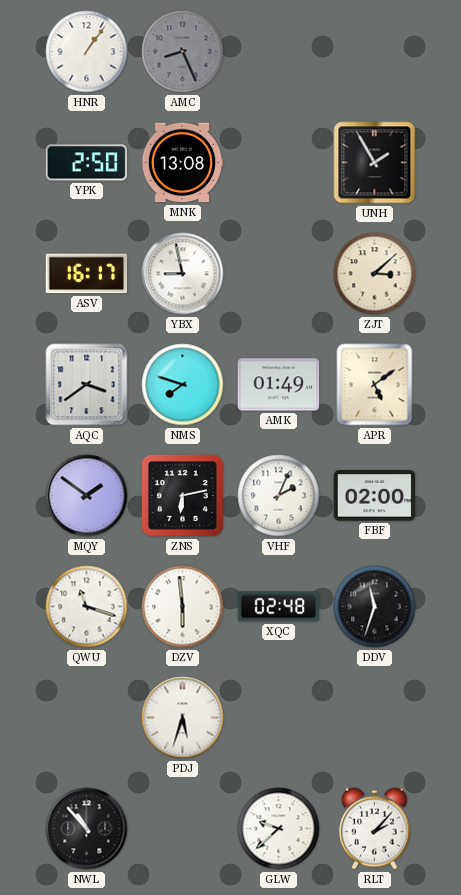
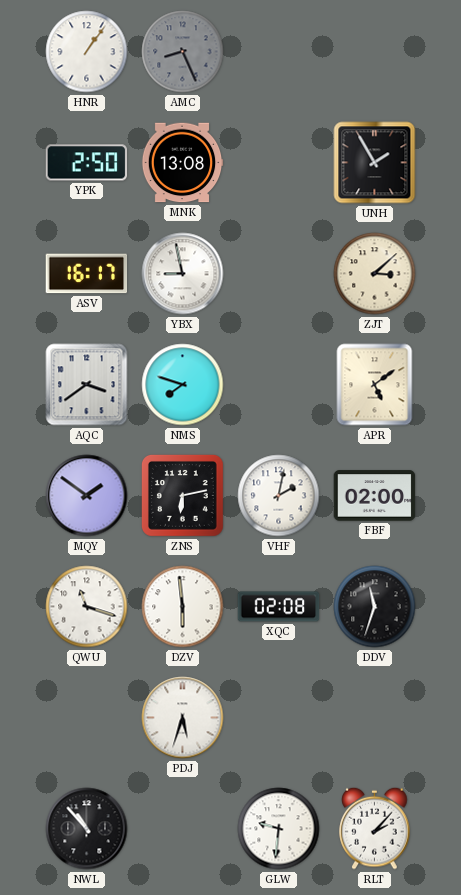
AMK: 01:49 -> none
VHF: 2:04 -> 2:02
XQC: 02:48 -> 02:08
GLW: 9:38 -> 9:31
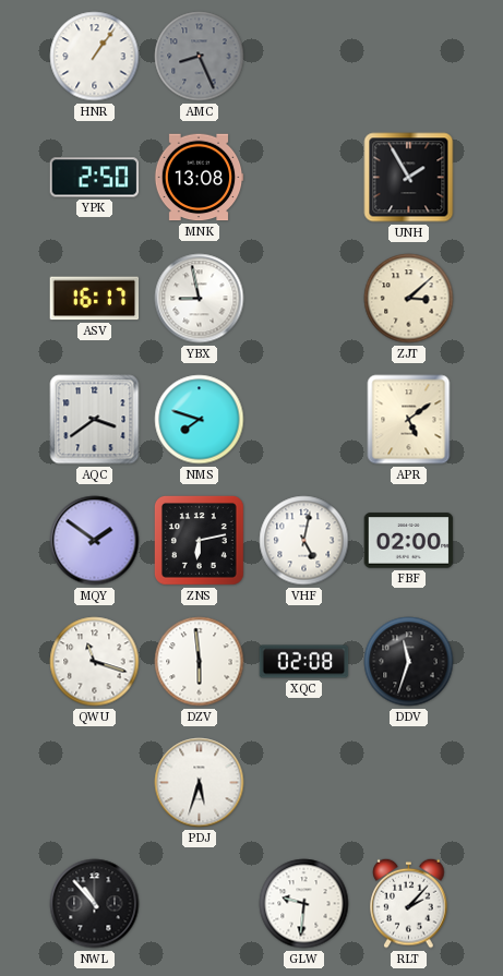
VHF: 2:02 -> 5:02
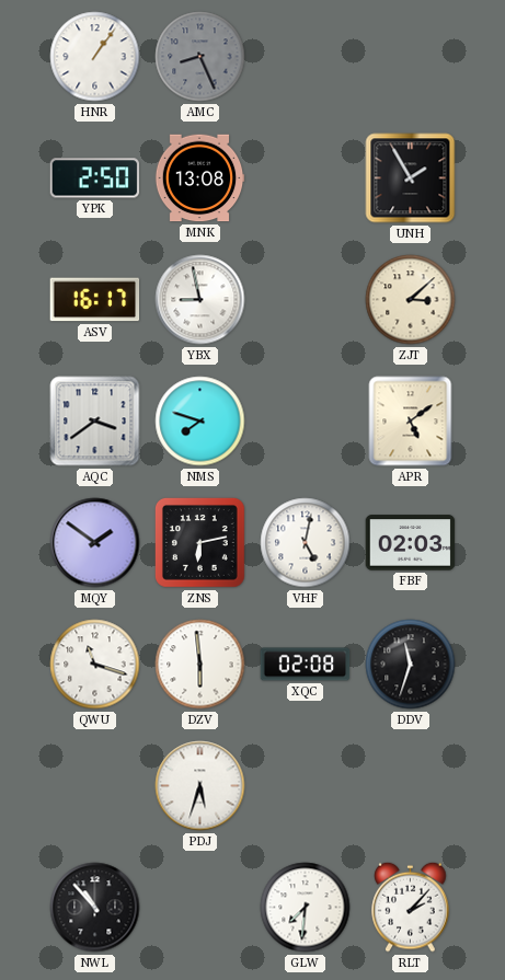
FBF: 02:00 -> 02:03
GLW: 9:31 -> 7:31
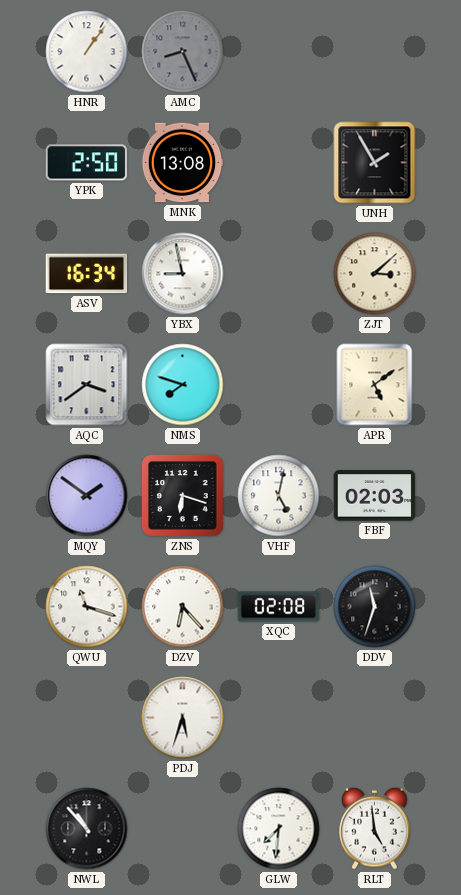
ASV: 16:17 -> 16:34
ZNS: 6:13 -> 6:18
DZV: 5:59 -> 6:23
RLT: 2:07 -> 4:59
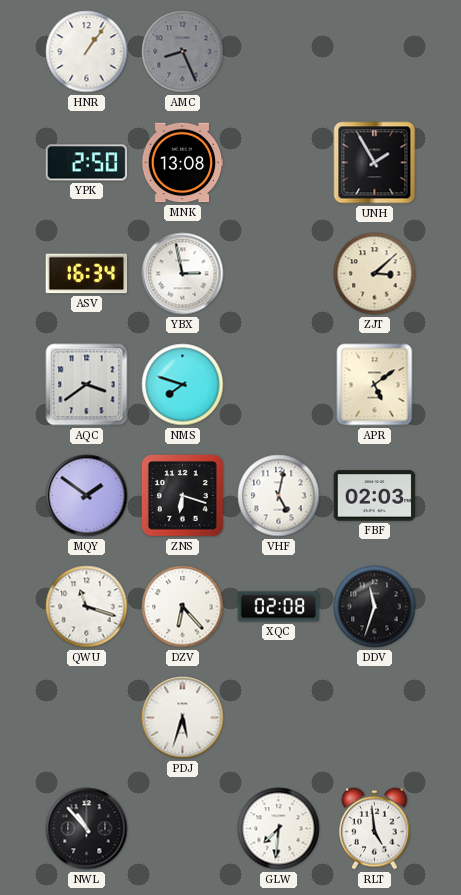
YBX: 8:58 -> 2:58
